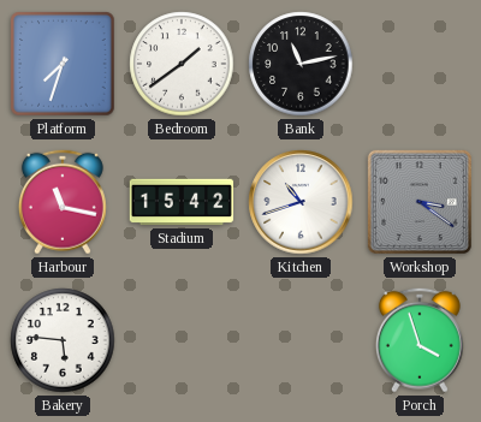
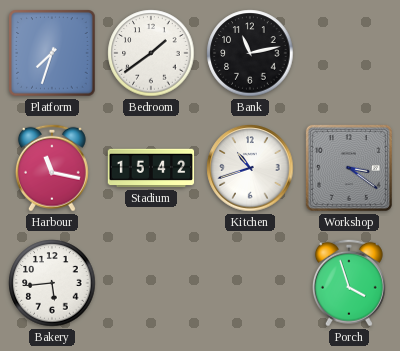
Bakery: 5:46 -> 5:44
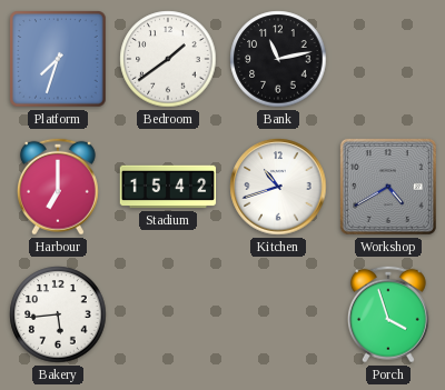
Harbour: 11:17 -> 7:00
Workshop: 3:21 -> 4:40
